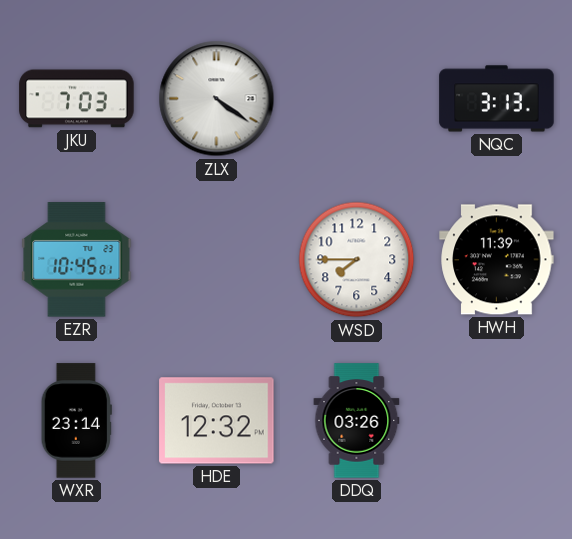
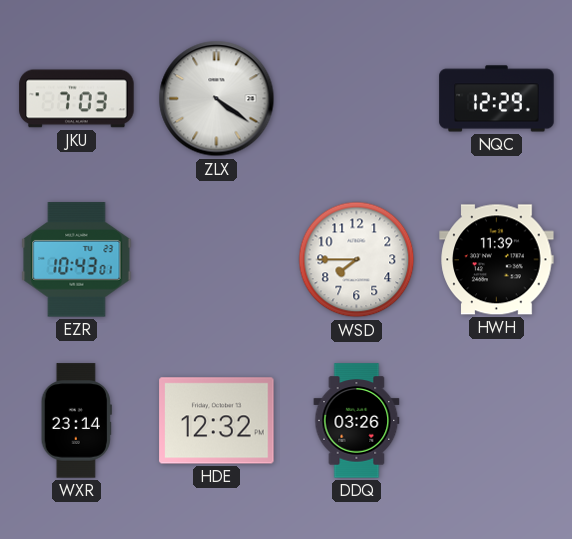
NQC: 3:13 -> 12:29
EZR: 10:45 -> 10:43
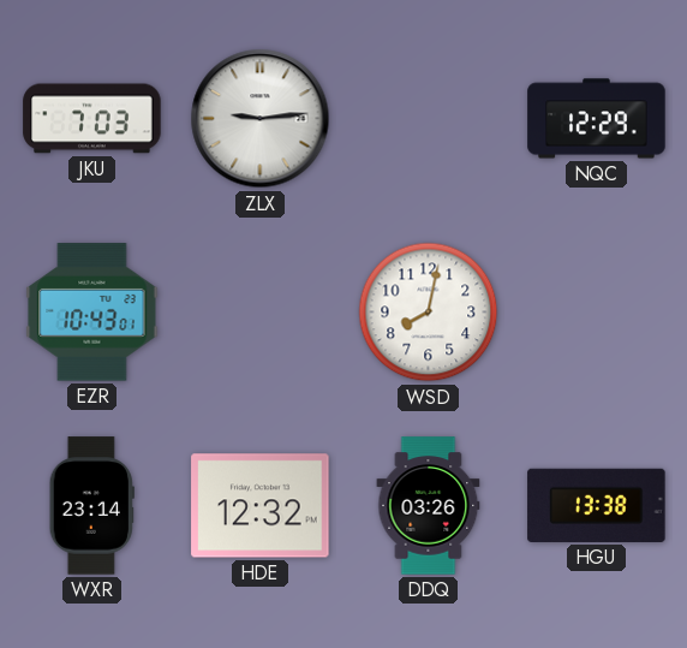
ZLX: 4:21 -> 9:14
WSD: 7:45 -> 8:02
HWH: 11:39 -> none
HGU: none -> 13:38
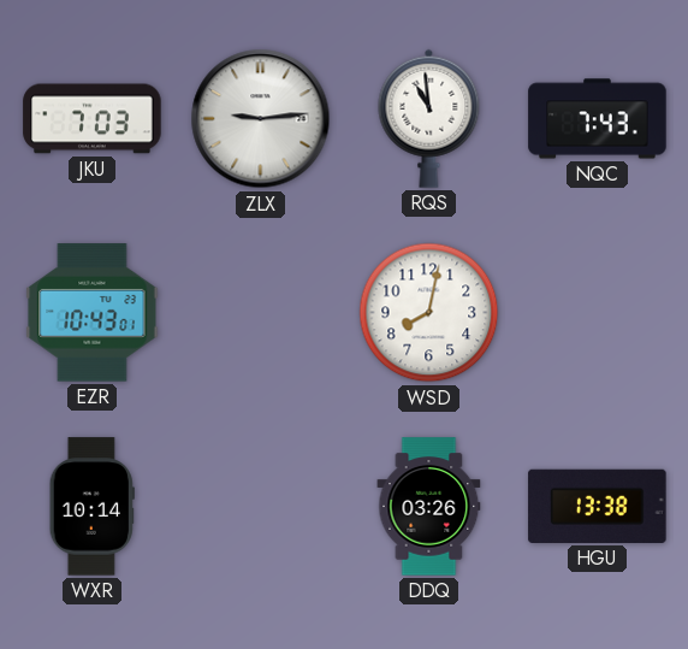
RQS: none -> 10:59
NQC: 12:29 -> 7:43
WXR: 23:14 -> 10:14
HDE: 12:32 -> none
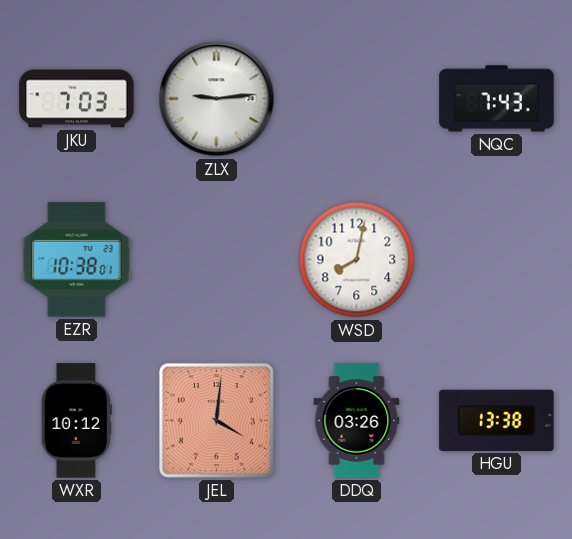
RQS: 10:59 -> none
EZR: 10:43 -> 10:38
WXR: 10:14 -> 10:12
JEL: none -> 4:01
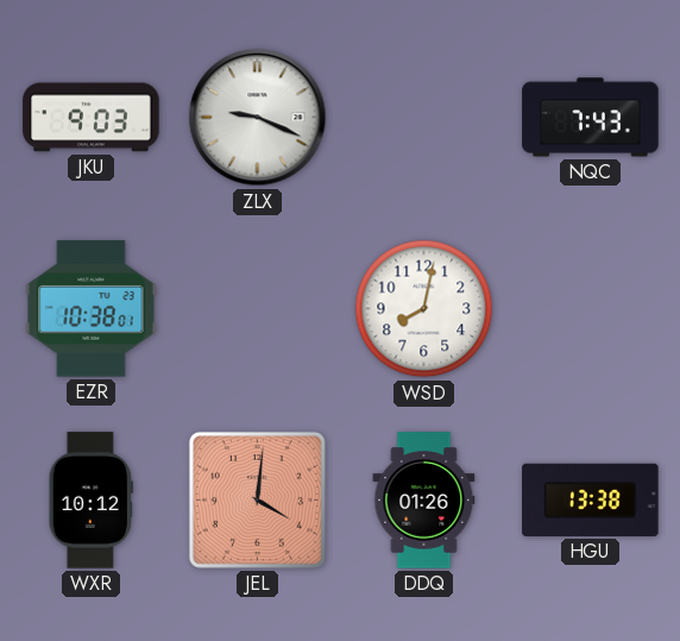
JKU: 7:03 -> 9:03
ZLX: 9:14 -> 9:19
DDQ: 03:26 -> 01:26
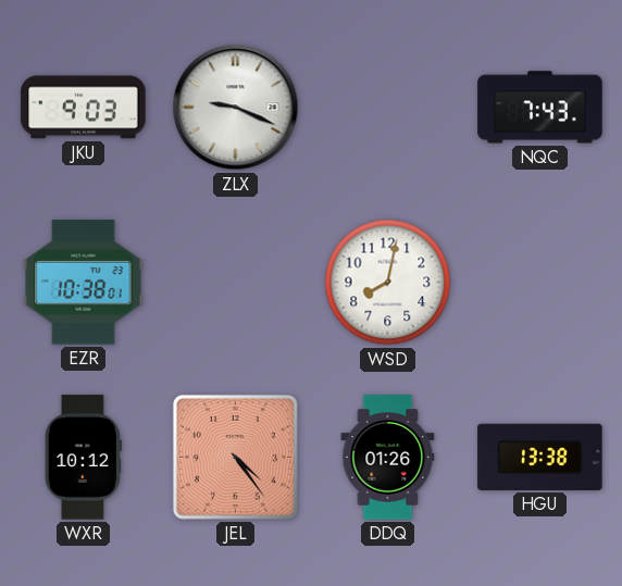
JEL: 4:01 -> 4:24
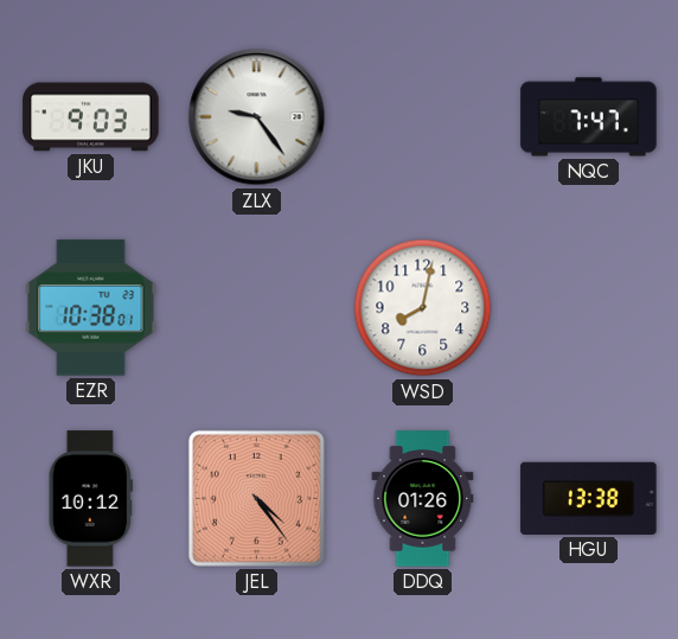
ZLX: 9:19 -> 9:24
NQC: 7:43 -> 7:47
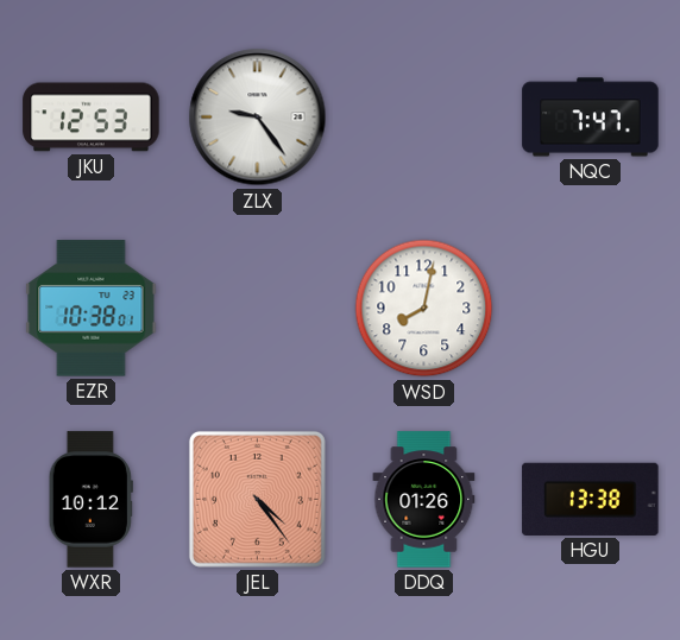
JKU: 9:03 -> 12:53
